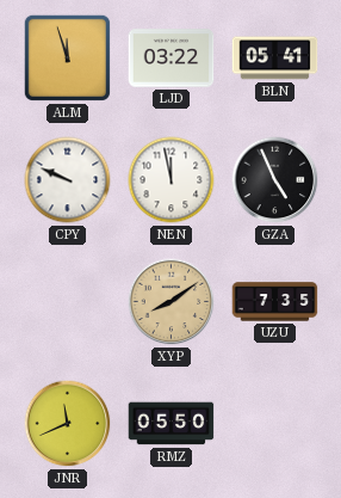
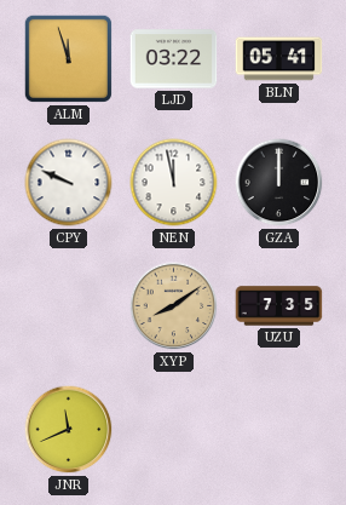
GZA: 4:56 -> 12:00
RMZ: 05:50 -> none
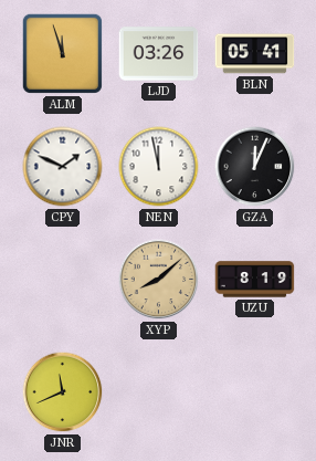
LJD: 03:22 -> 03:26
CPY: 9:49 -> 1:49
GZA: 12:00 -> 12:04
XYP: 8:09 -> 8:08
UZU: 7:35 -> 8:19
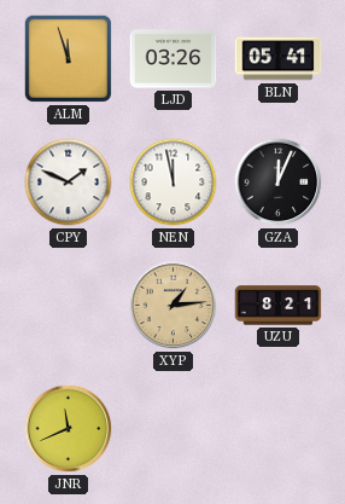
XYP: 8:08 -> 1:14
UZU: 8:19 -> 8:21
